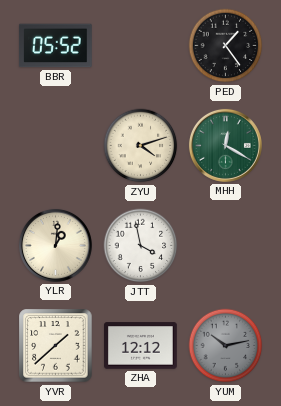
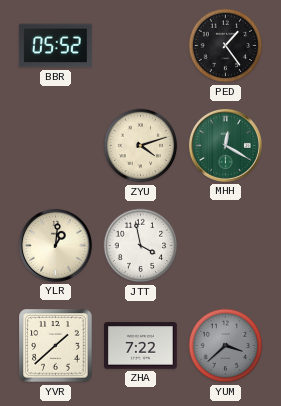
ZHA: 12:12 -> 7:22
YUM: 10:13 -> 3:38
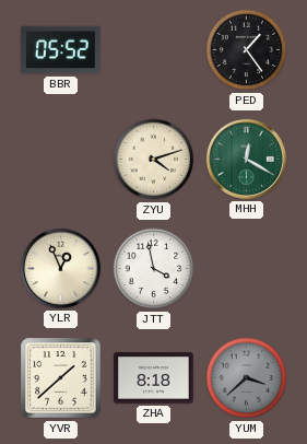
YLR: 1:01 -> 12:56
ZHA: 7:22 -> 8:18
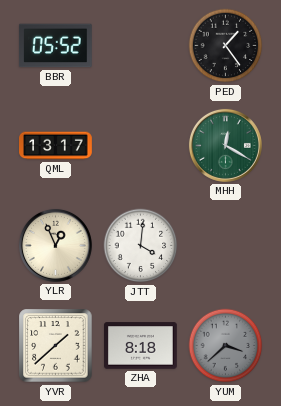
QML: none -> 13:17
ZYU: 4:12 -> none
JTT: 3:58 -> 4:01
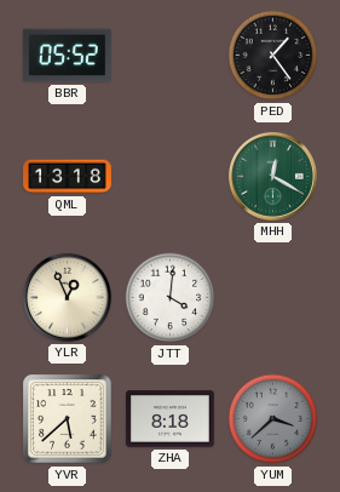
QML: 13:17 -> 13:18
YVR: 1:38 -> 5:38
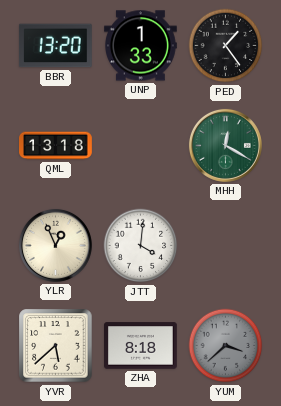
BBR: 05:52 -> 13:20
UNP: none -> 1:33
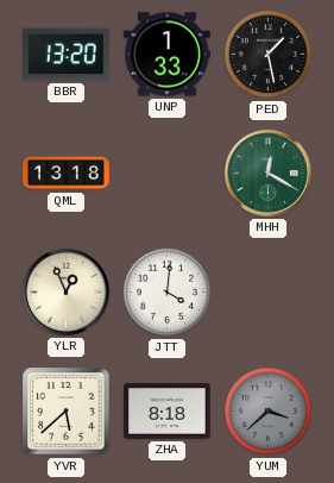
PED: 1:24 -> 1:28
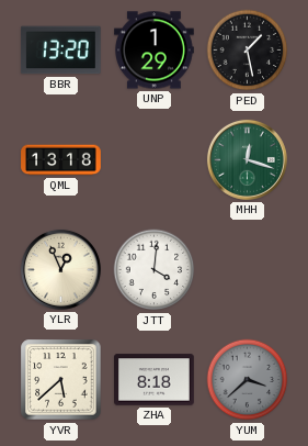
UNP: 1:33 -> 1:29
MHH: 12:20 -> 12:18
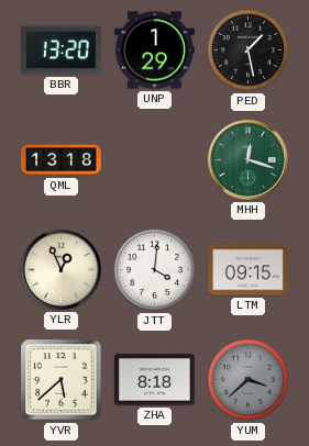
LTM: none -> 09:15
